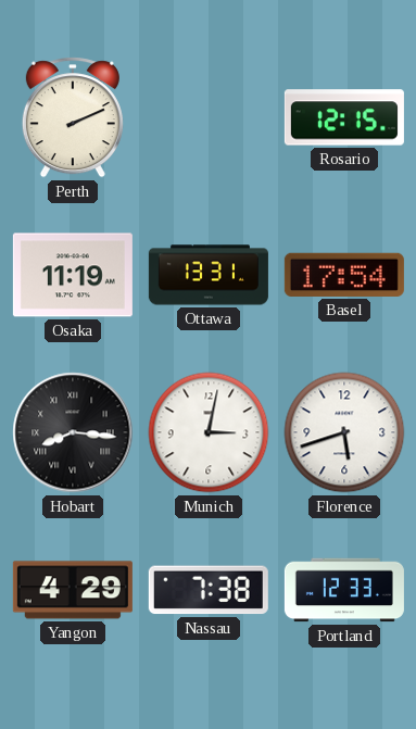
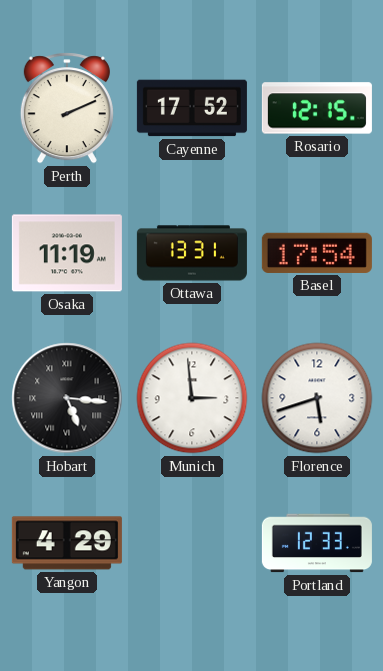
Cayenne: none -> 17:52
Hobart: 8:16 -> 5:16
Munich: 3:02 -> 2:59
Nassau: 7:38 -> none
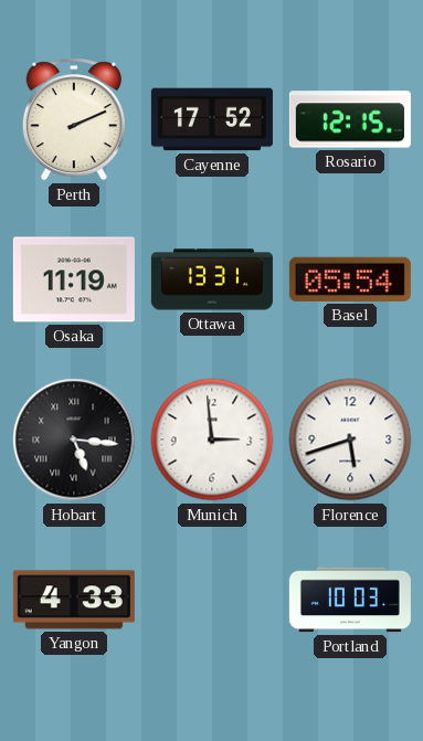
Basel: 17:54 -> 05:54
Yangon: 4:29 -> 4:33
Portland: 12:33 -> 10:03
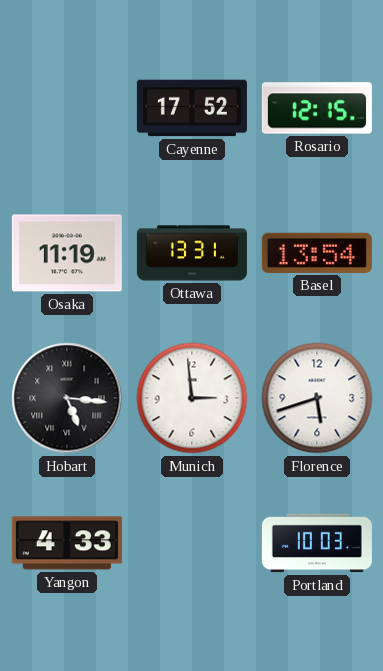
Perth: 2:11 -> none
Basel: 05:54 -> 13:54
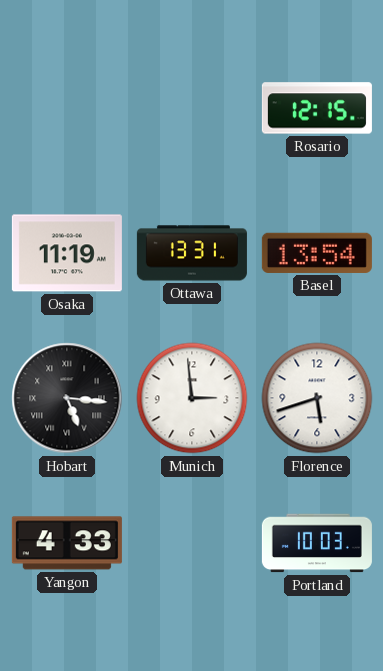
Cayenne: 17:52 -> none
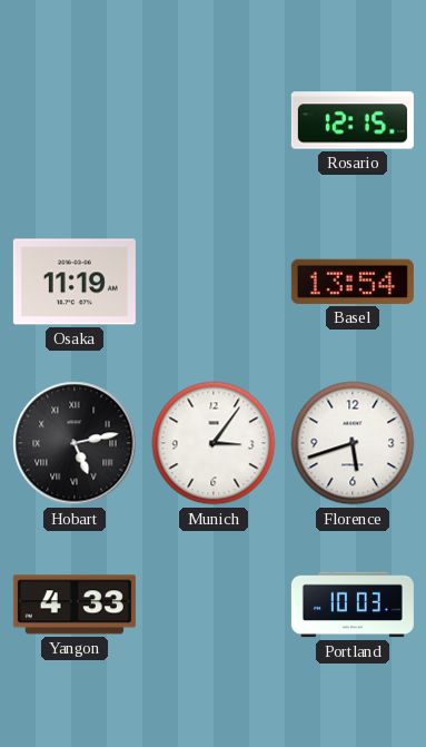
Ottawa: 13:31 -> none
Hobart: 5:16 -> 5:13
Munich: 2:59 -> 3:06
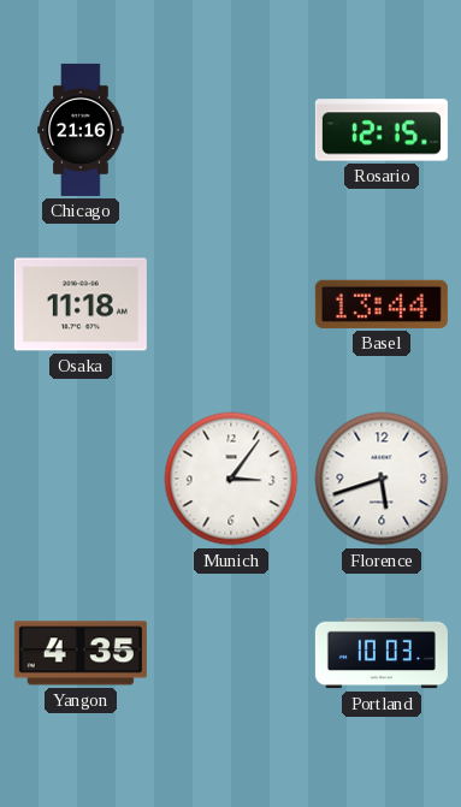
Chicago: none -> 21:16
Osaka: 11:19 -> 11:18
Basel: 13:54 -> 13:44
Hobart: 5:13 -> none
Yangon: 4:33 -> 4:35
